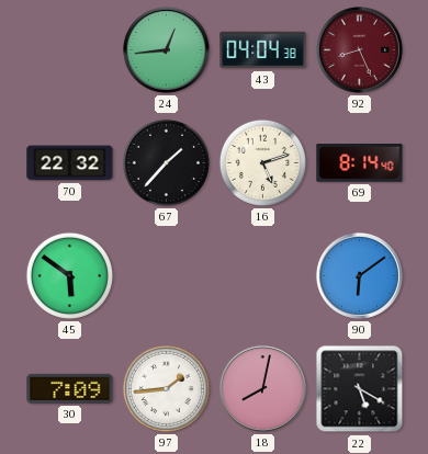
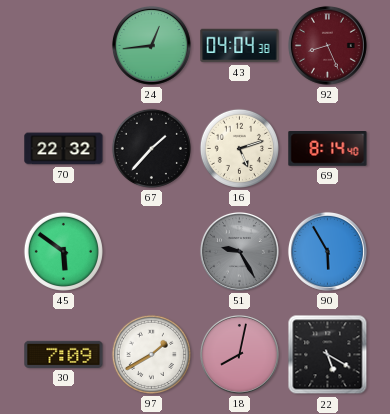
51: none -> 9:25
90: 6:09 -> 5:55
97: 1:44 -> 1:40
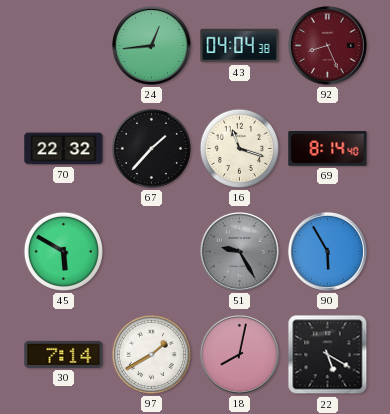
16: 5:12 -> 11:18
45: 5:51 -> 5:50
30: 7:09 -> 7:14
